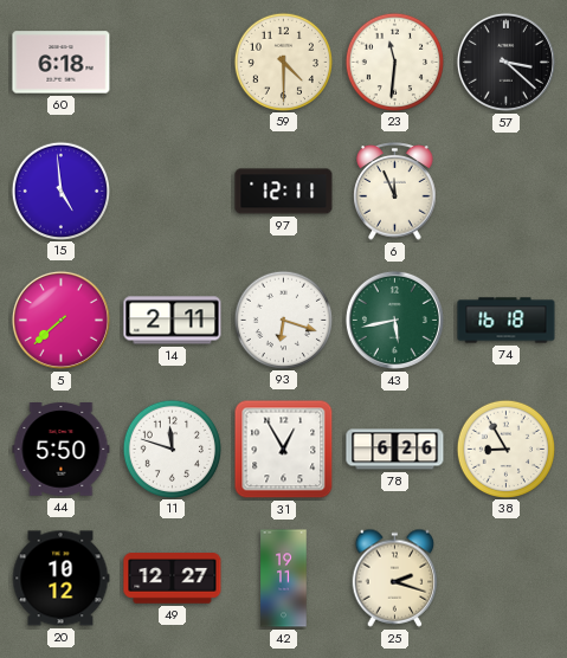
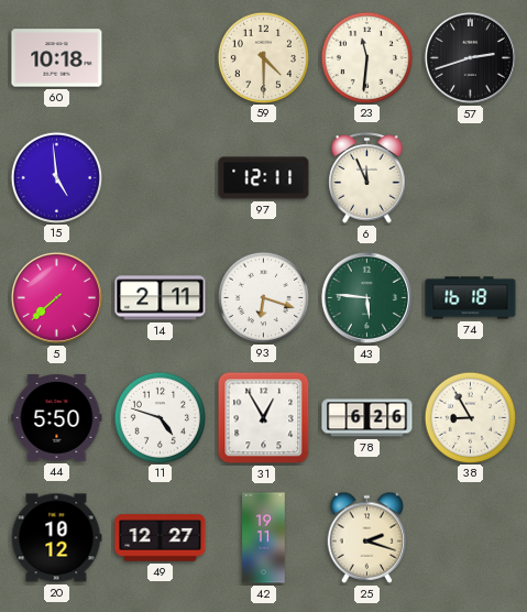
60: 6:18 -> 10:18
57: 3:22 -> 2:42
43: 5:43 -> 5:46
11: 11:48 -> 4:48
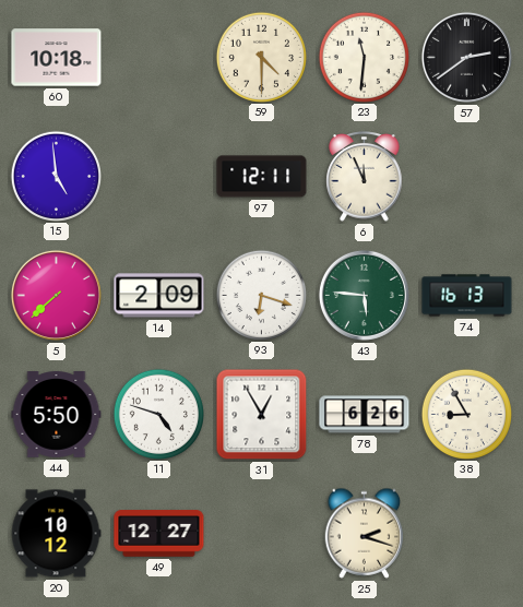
57: 2:42 -> 2:39
14: 2:11 -> 2:09
74: 16:18 -> 16:13
42: 19:11 -> none
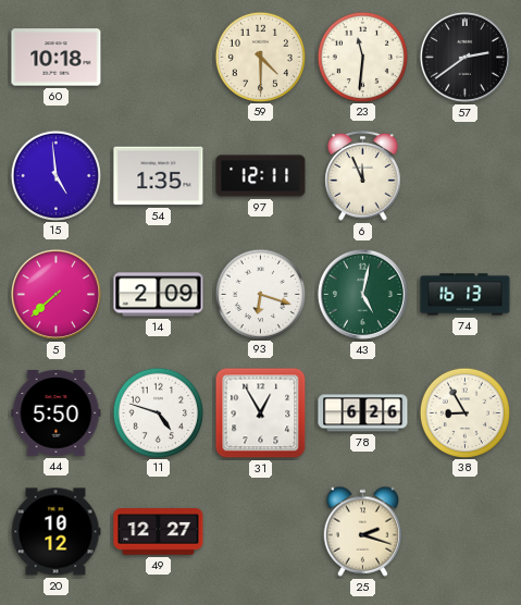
54: none -> 1:35
43: 5:46 -> 5:02
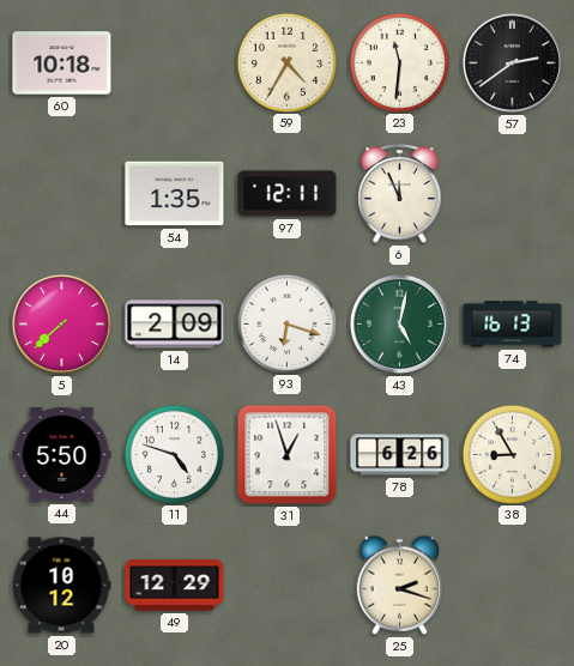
59: 4:30 -> 4:35
15: 4:59 -> none
31: 12:55 -> 12:57
49: 12:27 -> 12:29
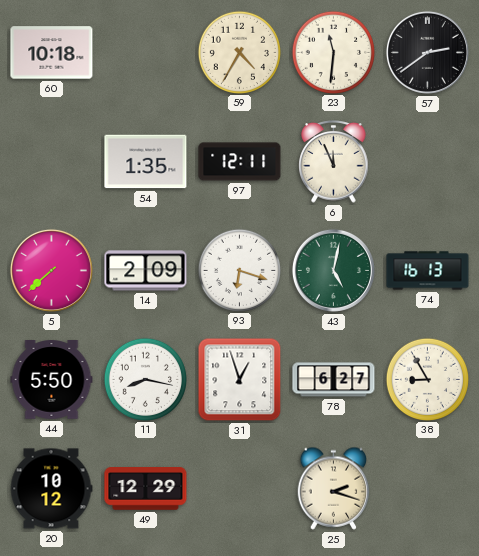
11: 4:48 -> 8:17
78: 6:26 -> 6:27
